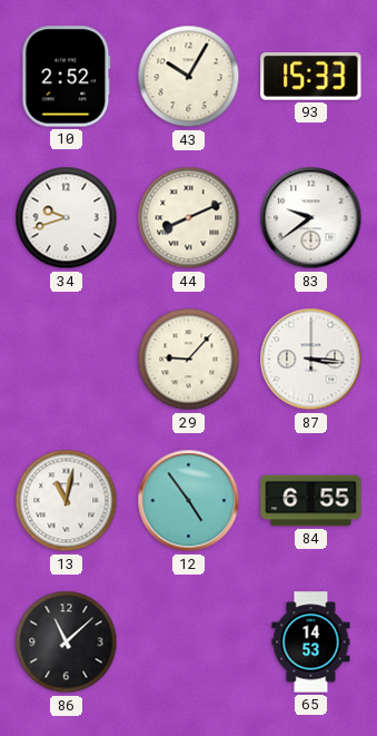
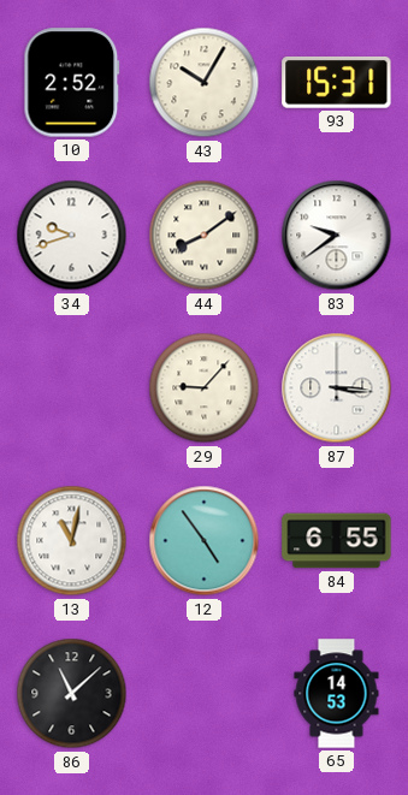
93: 15:33 -> 15:31
44: 8:11 -> 8:09
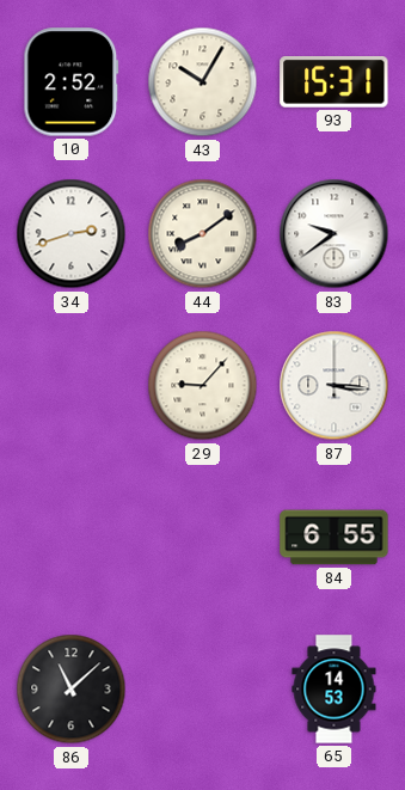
34: 9:42 -> 2:42
13: 11:02 -> none
12: 4:54 -> none
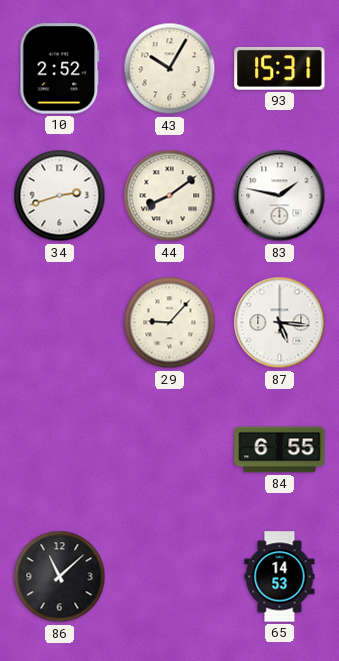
83: 9:39 -> 1:47
87: 3:16 -> 5:16
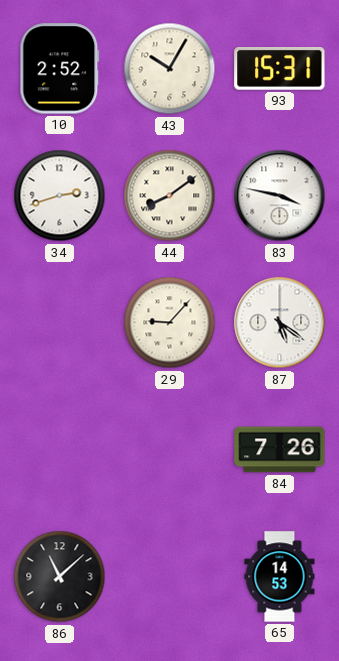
83: 1:47 -> 3:47
87: 5:16 -> 5:21
84: 6:55 -> 7:26
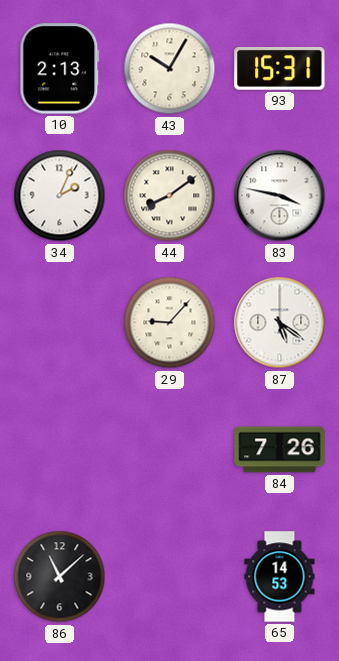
10: 2:52 -> 2:13
34: 2:42 -> 2:04
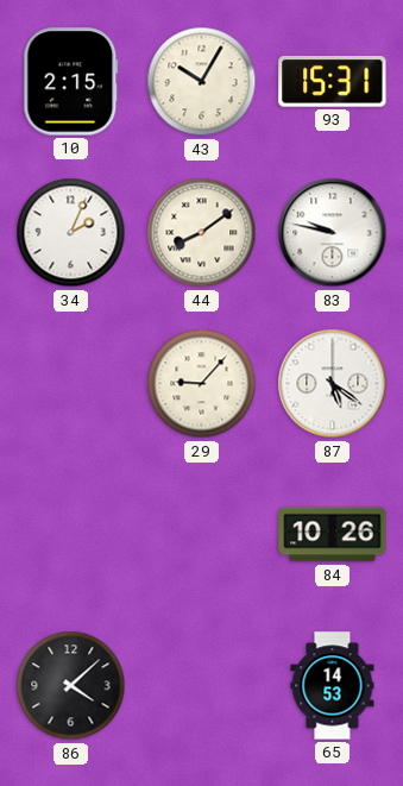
10: 2:13 -> 2:15
83: 3:47 -> 9:47
84: 7:26 -> 10:26
86: 11:08 -> 4:08
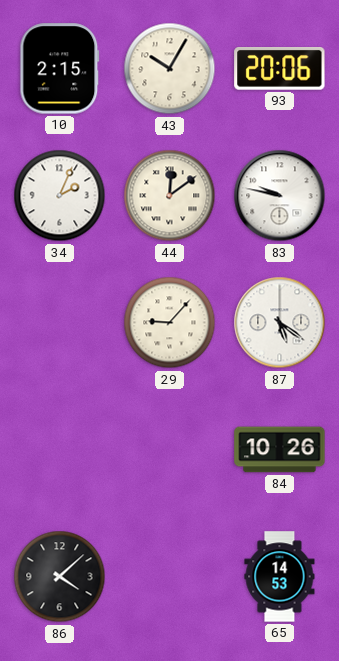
93: 15:31 -> 20:06
44: 8:09 -> 12:09
